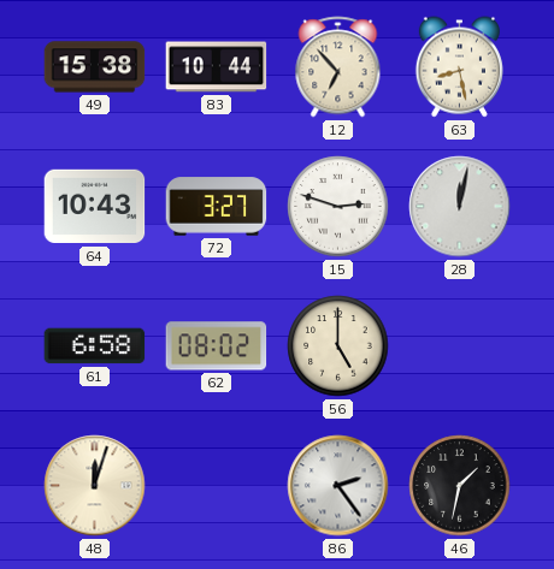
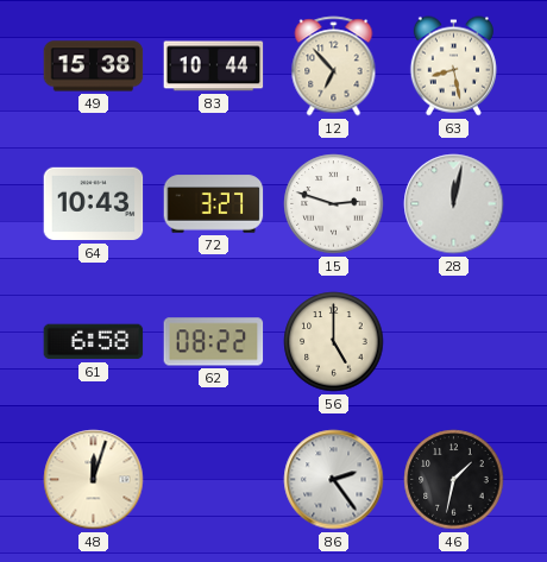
62: 08:02 -> 08:22
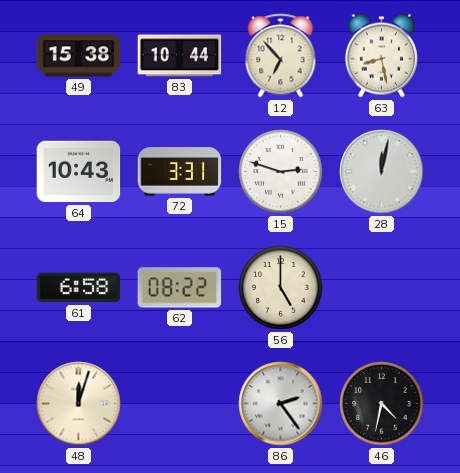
72: 3:27 -> 3:31
46: 1:32 -> 4:32
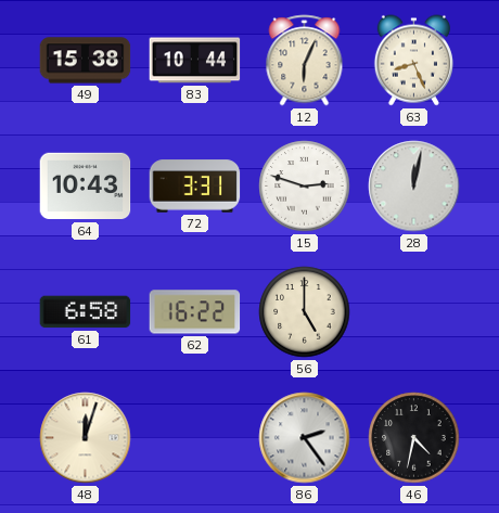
12: 6:53 -> 6:04
63: 8:28 -> 8:26
62: 08:22 -> 16:22
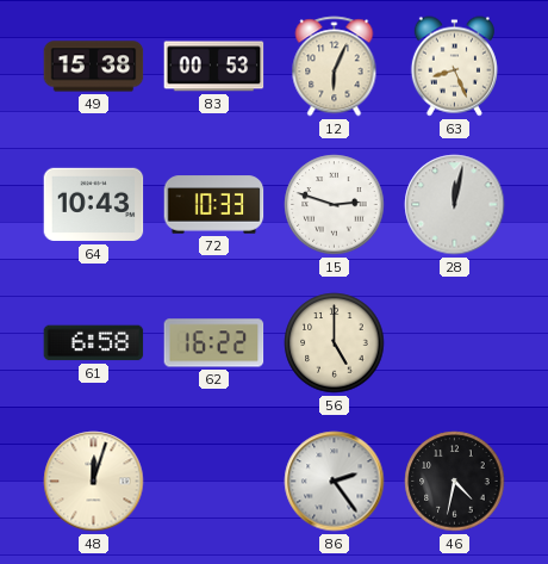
83: 10:44 -> 00:53
72: 3:31 -> 10:33
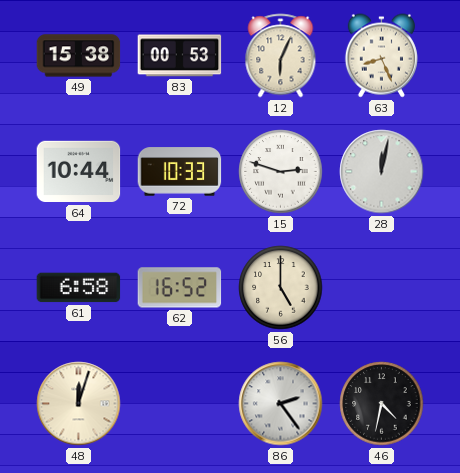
64: 10:43 -> 10:44
62: 16:22 -> 16:52
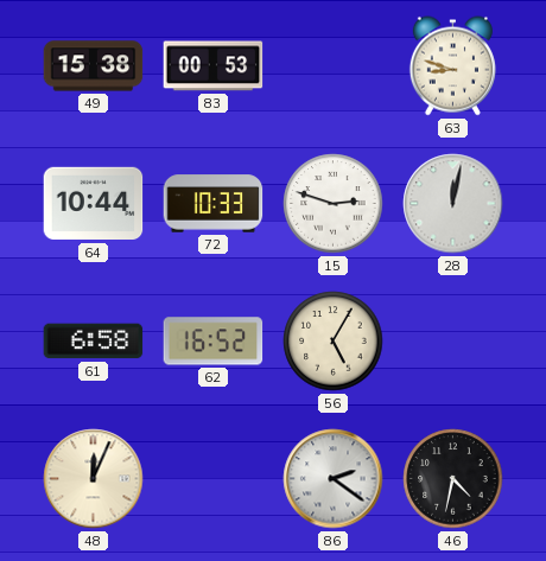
12: 6:04 -> none
63: 8:26 -> 8:48
56: 5:00 -> 5:05
48: 12:03 -> 12:04
86: 2:24 -> 2:21
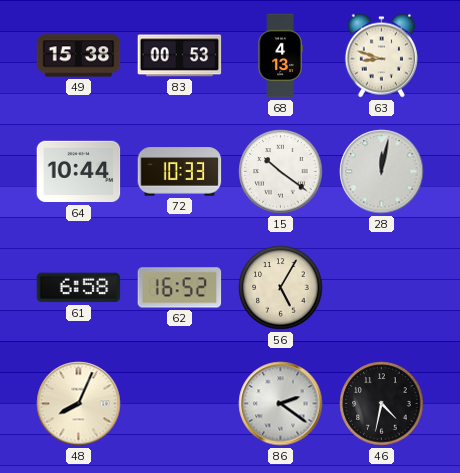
68: none -> 4:13
15: 2:48 -> 10:21
48: 12:04 -> 8:04
